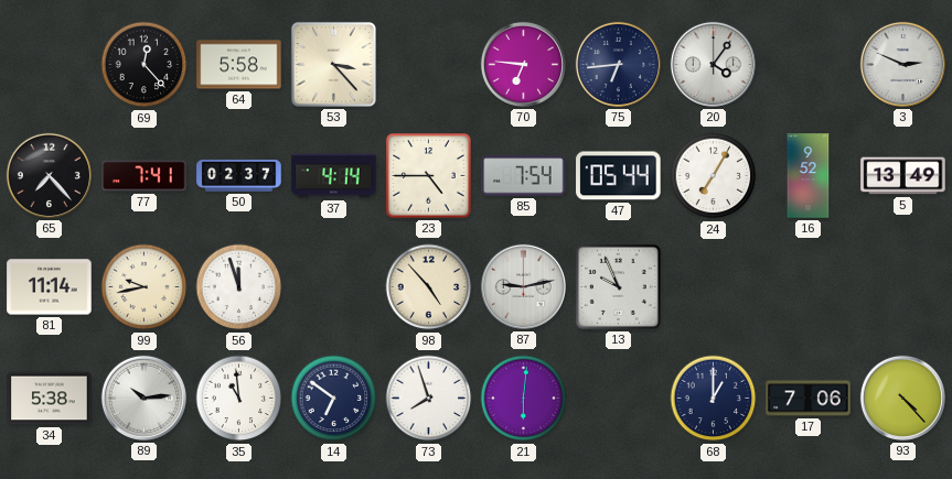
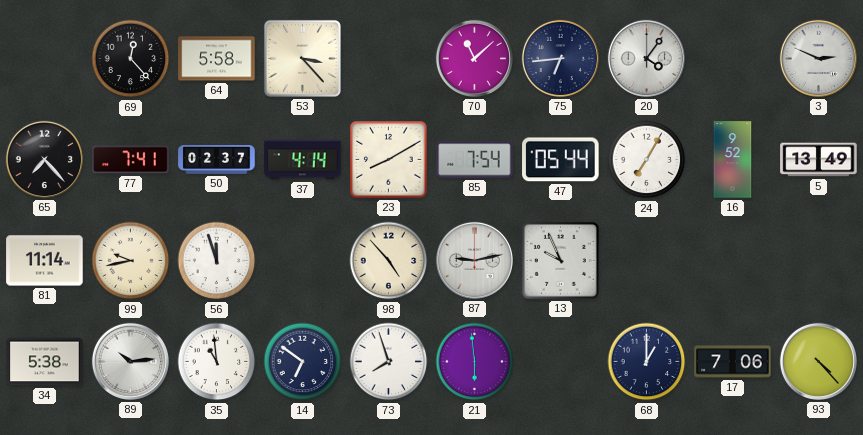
70: 6:46 -> 11:08
23: 4:45 -> 8:10
21: 6:01 -> 5:59
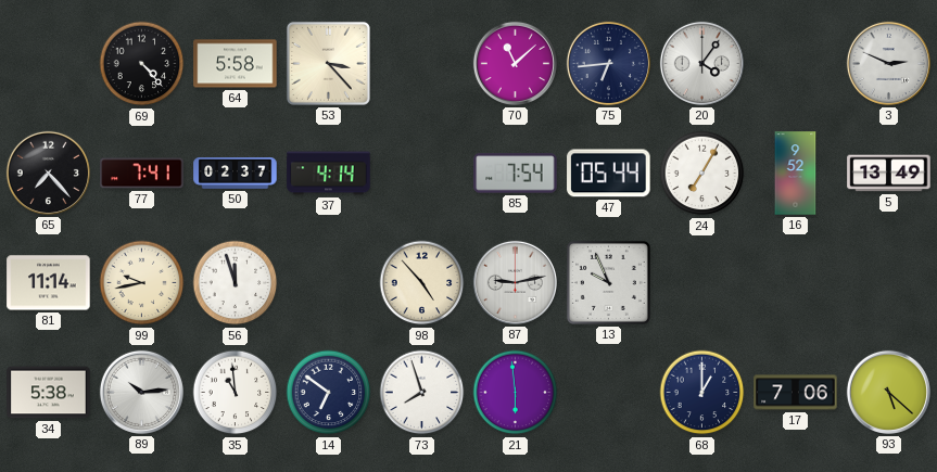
69: 12:23 -> 4:23
23: 8:10 -> none
93: 4:23 -> 5:22
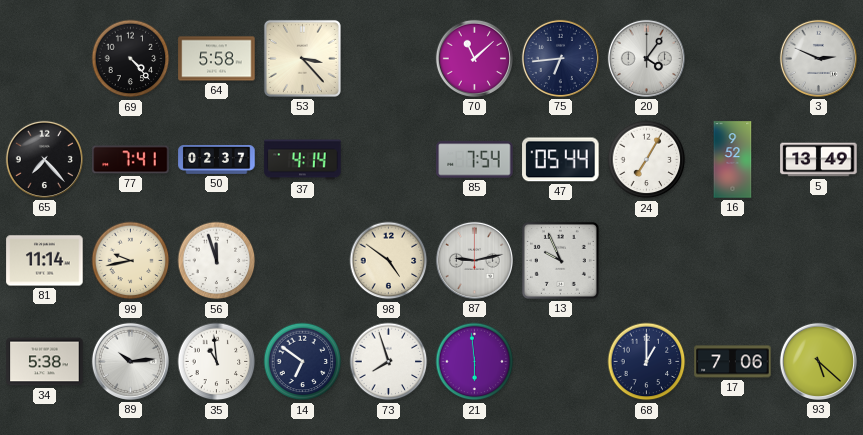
98: 4:53 -> 4:51
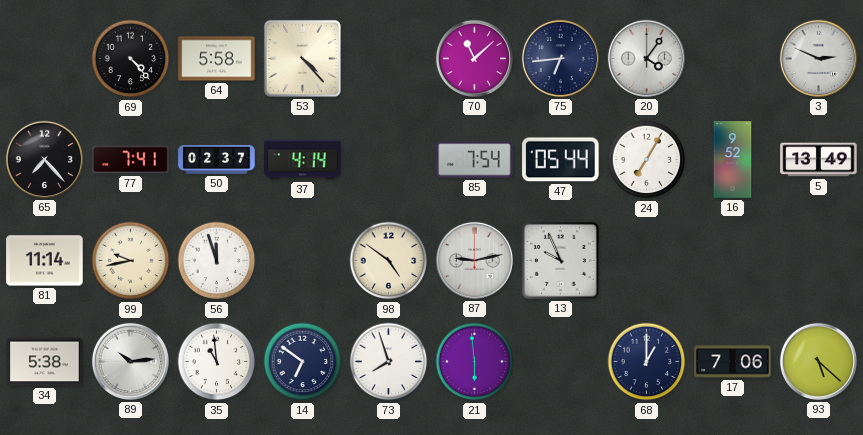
53: 3:23 -> 4:23
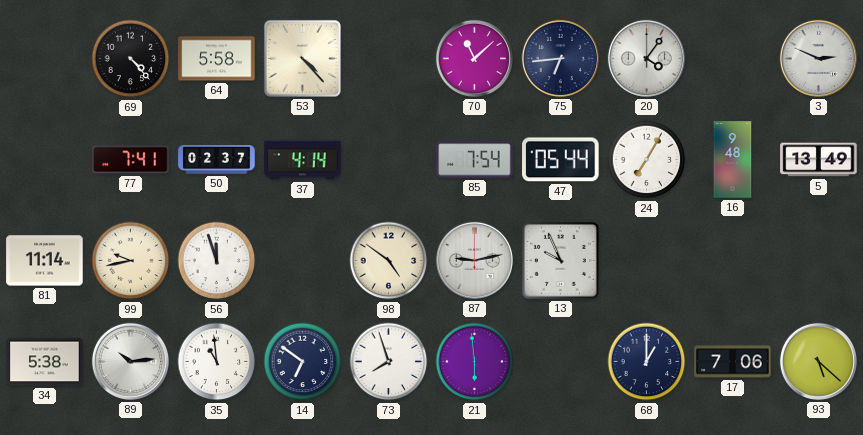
65: 7:23 -> none
16: 9:52 -> 9:48
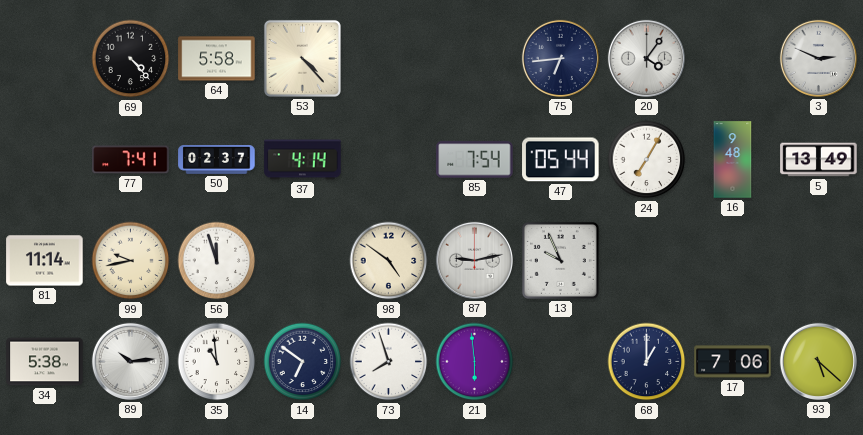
70: 11:08 -> none
